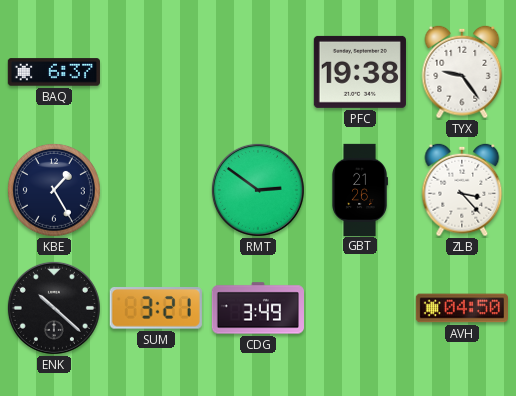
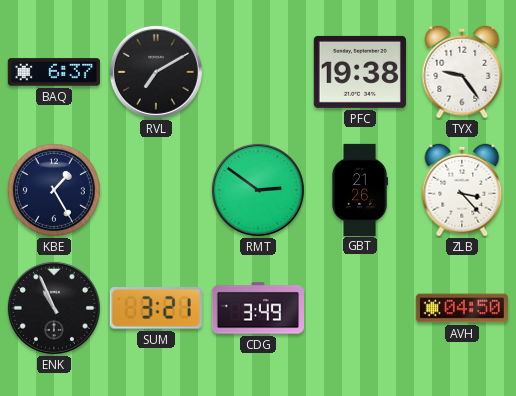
RVL: none -> 7:10
ENK: 10:22 -> 10:56
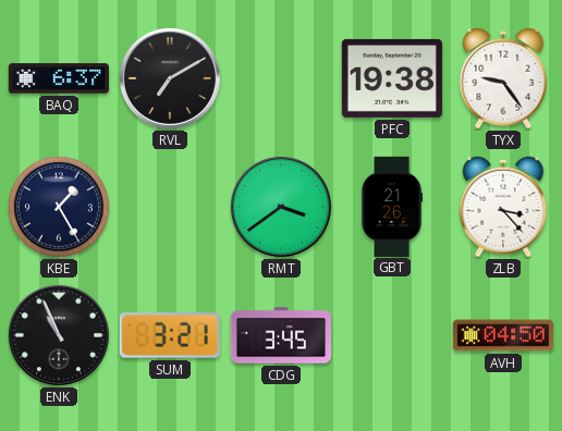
RMT: 2:51 -> 3:39
CDG: 3:49 -> 3:45
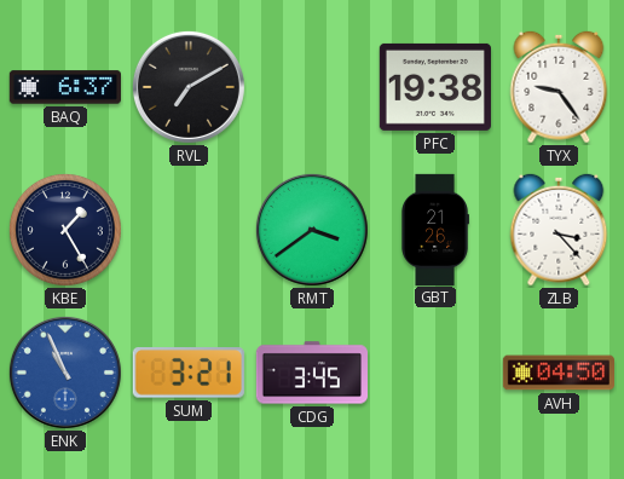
ENK dial: black -> blue
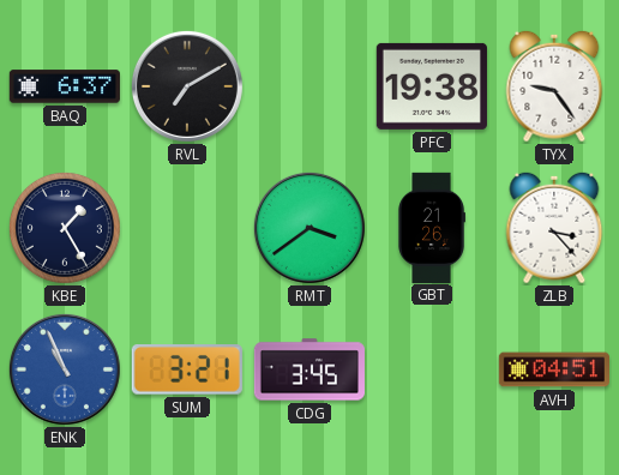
AVH: 04:50 -> 04:51
